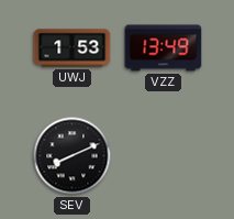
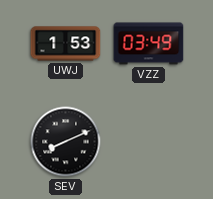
VZZ: 13:49 -> 03:49
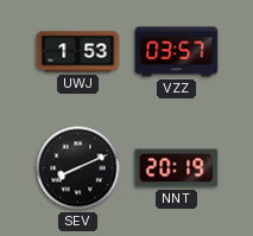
VZZ: 03:49 -> 03:57
NNT: none -> 20:19
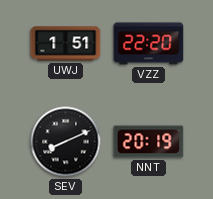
UWJ: 1:53 -> 1:51
VZZ: 03:57 -> 22:20
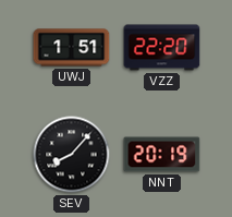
SEV: 8:11 -> 8:07
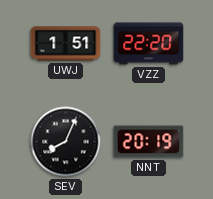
SEV: 8:07 -> 8:04
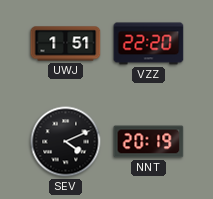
SEV: 8:04 -> 4:11
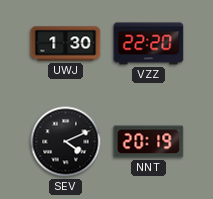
UWJ: 1:51 -> 1:30
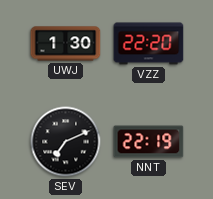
SEV: 4:11 -> 7:11
NNT: 20:19 -> 22:19
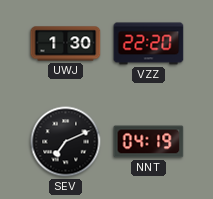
NNT: 22:19 -> 04:19
